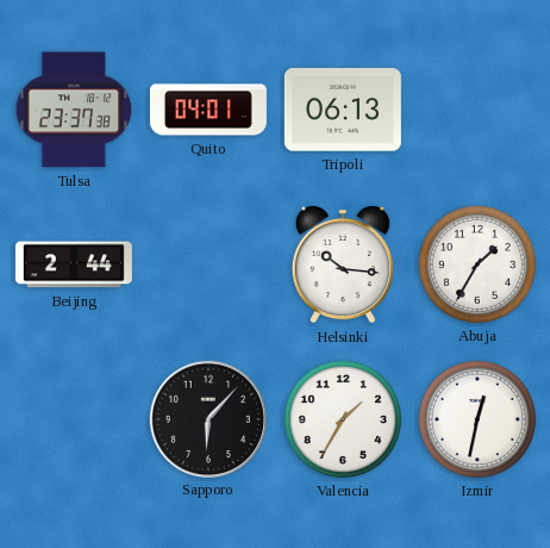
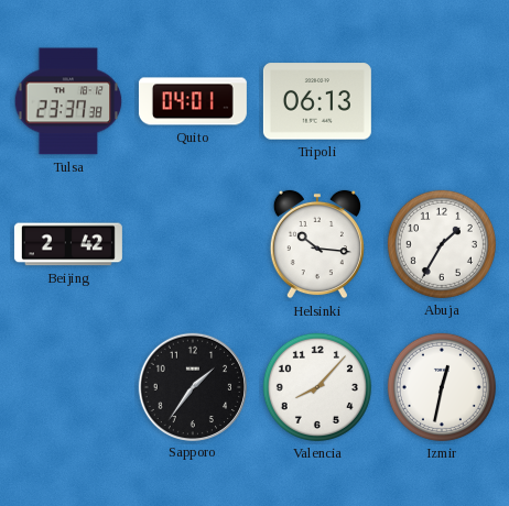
Beijing: 2:44 -> 2:42
Sapporo: 6:07 -> 1:36
Valencia: 1:35 -> 8:07
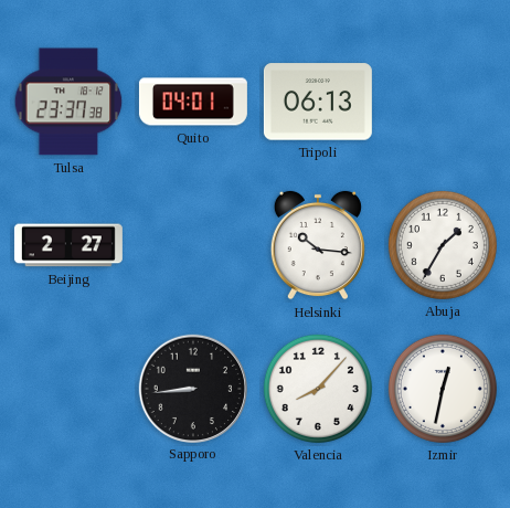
Beijing: 2:42 -> 2:27
Sapporo: 1:36 -> 8:44
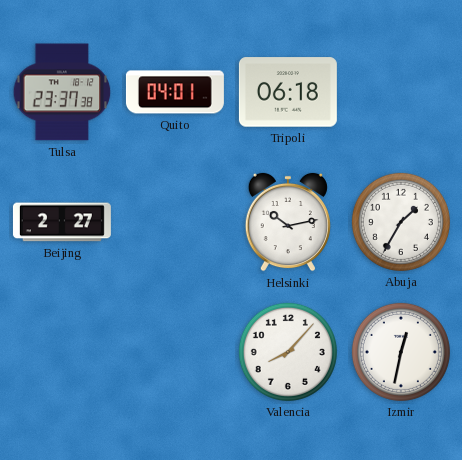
Tripoli: 06:13 -> 06:18
Helsinki: 10:16 -> 10:13
Sapporo: 8:44 -> none
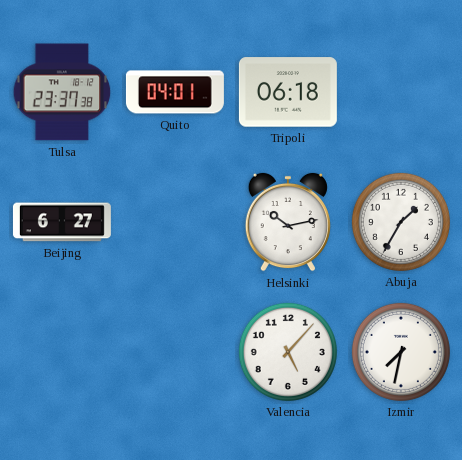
Beijing: 2:27 -> 6:27
Valencia: 8:07 -> 5:07
Izmir: 12:32 -> 7:32
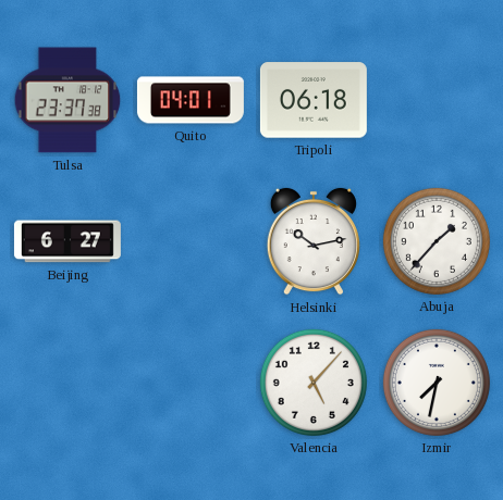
Abuja: 1:35 -> 1:37
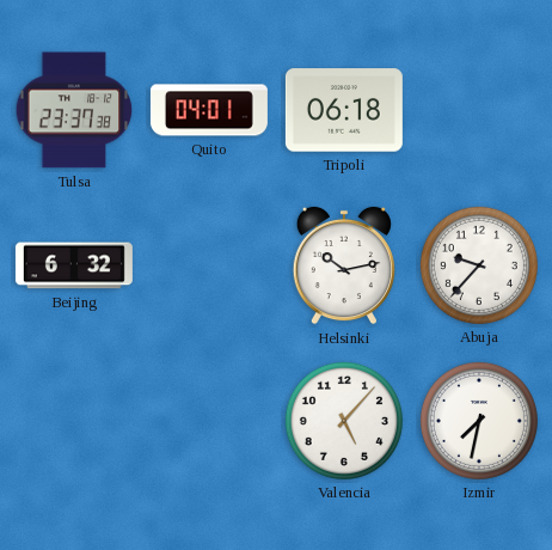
Beijing: 6:27 -> 6:32
Abuja: 1:37 -> 9:37
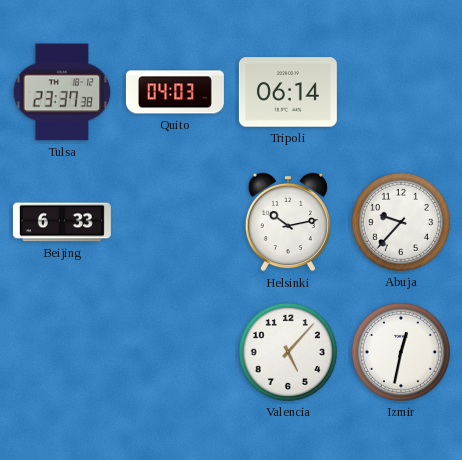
Quito: 04:01 -> 04:03
Tripoli: 06:18 -> 06:14
Beijing: 6:32 -> 6:33
Izmir: 7:32 -> 12:32
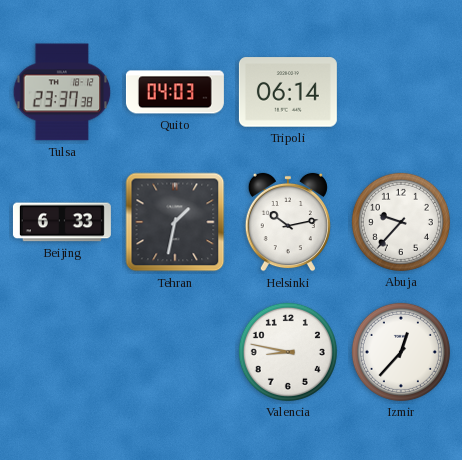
Tehran: none -> 1:32
Valencia: 5:07 -> 8:47
Izmir: 12:32 -> 12:37
